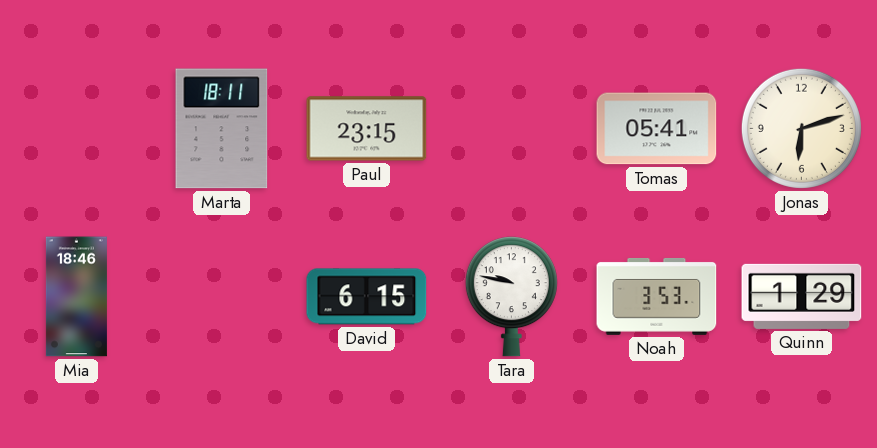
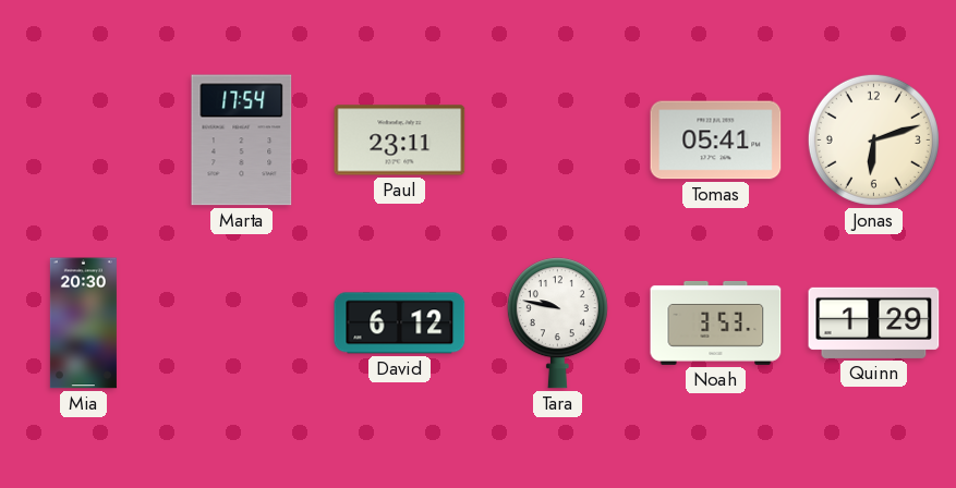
Marta: 18:11 -> 17:54
Paul: 23:15 -> 23:11
Mia: 18:46 -> 20:30
David: 6:15 -> 6:12
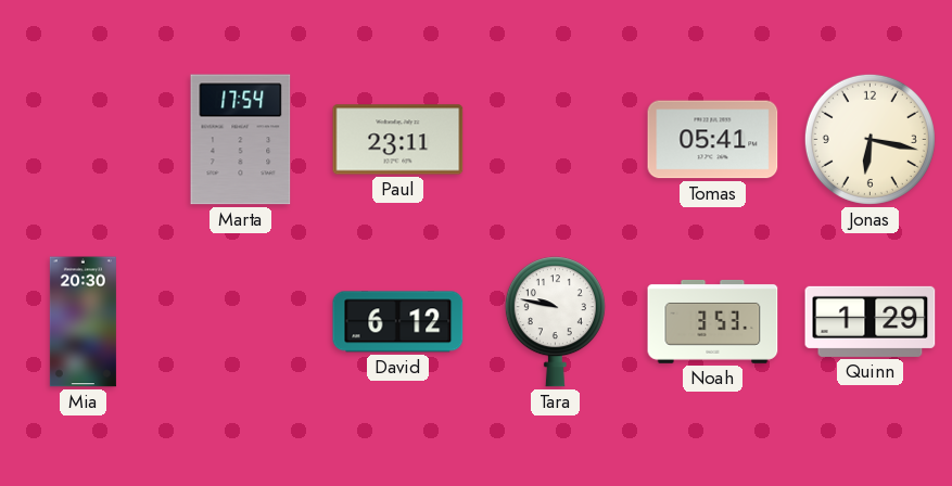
Jonas: 6:12 -> 6:17
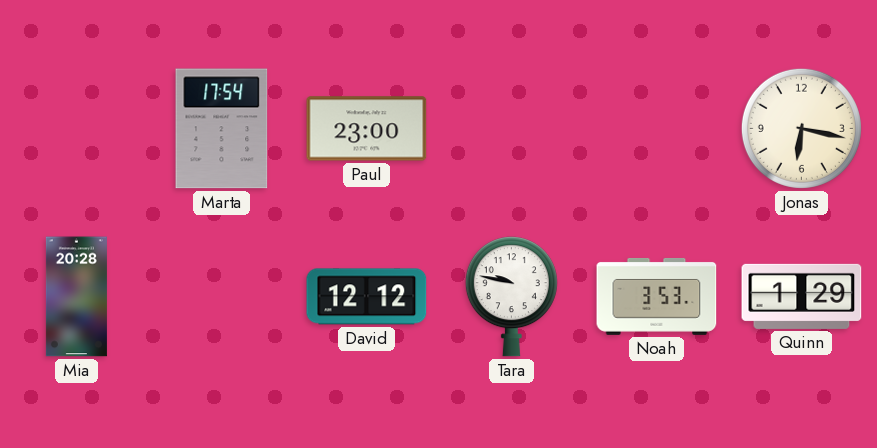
Paul: 23:11 -> 23:00
Tomas: 05:41 -> none
Mia: 20:30 -> 20:28
David: 6:12 -> 12:12
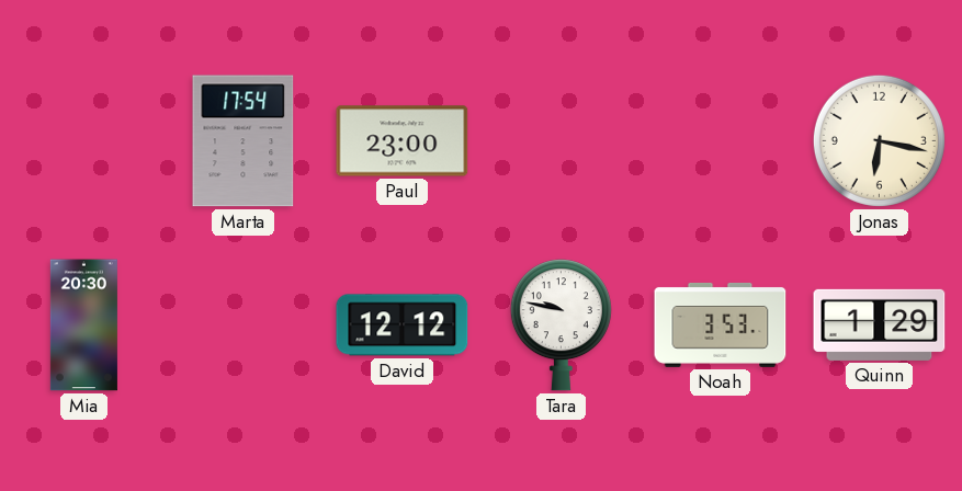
Mia: 20:28 -> 20:30
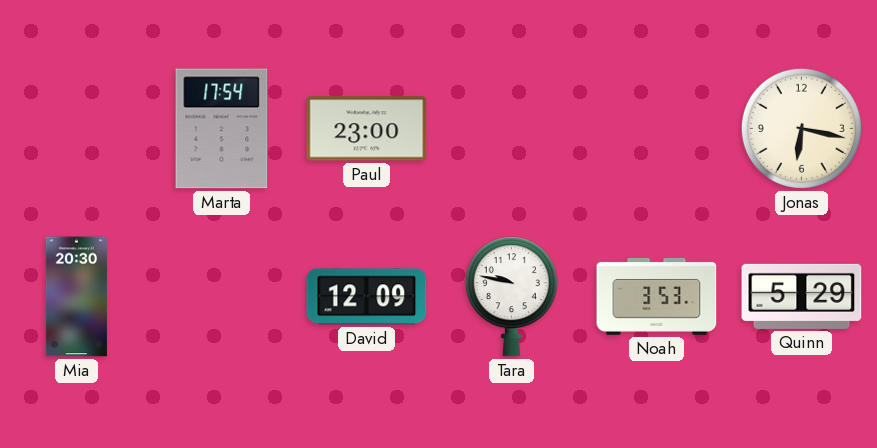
David: 12:12 -> 12:09
Quinn: 1:29 -> 5:29
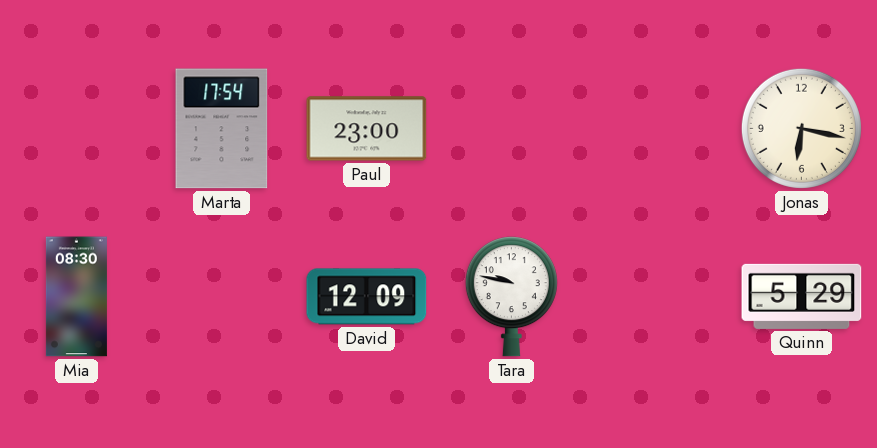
Mia: 20:30 -> 08:30
Noah: 3:53 -> none
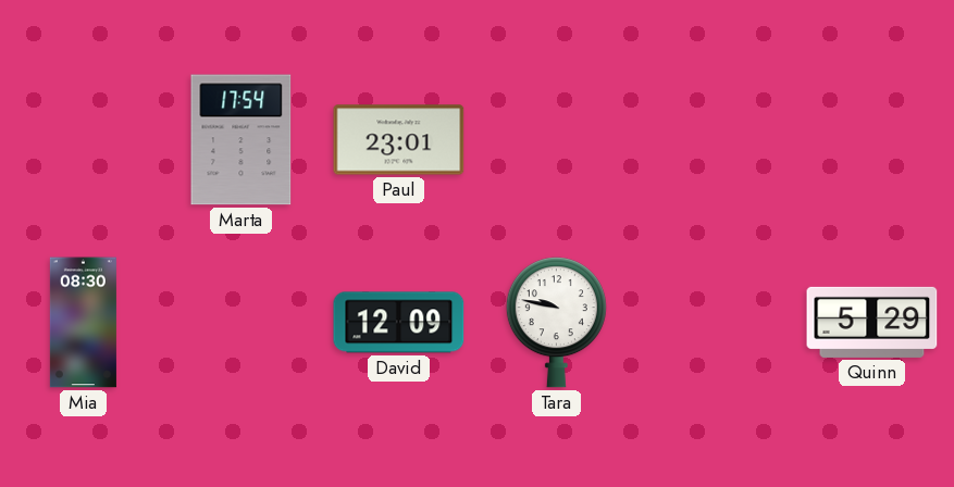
Paul: 23:00 -> 23:01
Jonas: 6:17 -> none
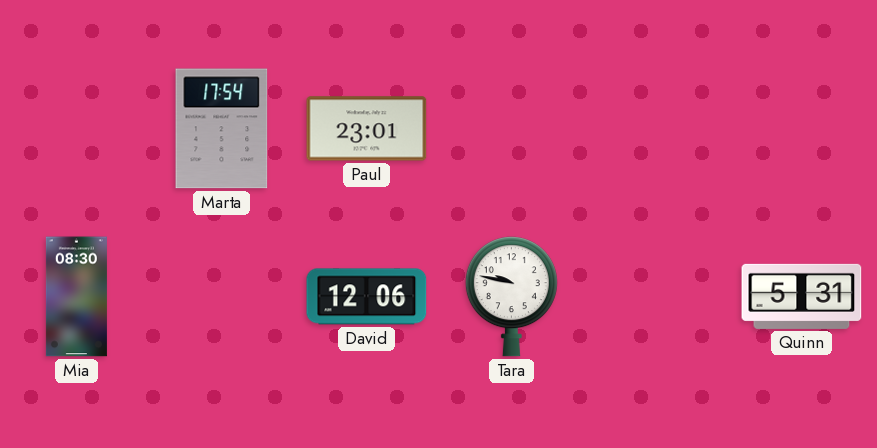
David: 12:09 -> 12:06
Quinn: 5:29 -> 5:31
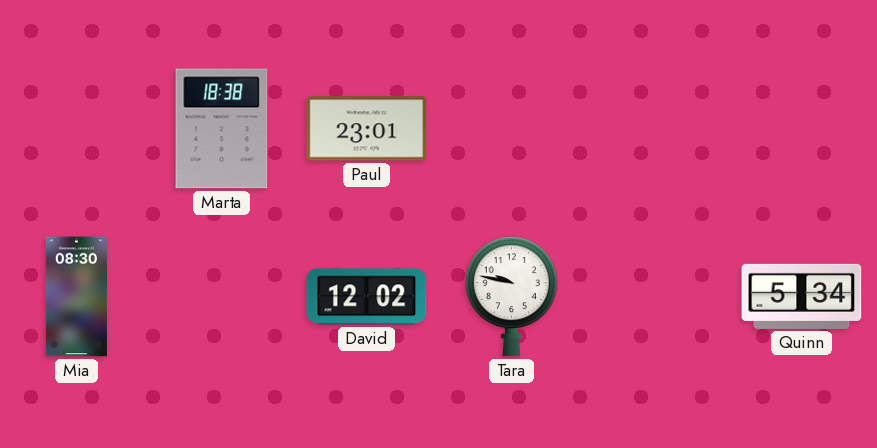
Marta: 17:54 -> 18:38
David: 12:06 -> 12:02
Quinn: 5:31 -> 5:34
